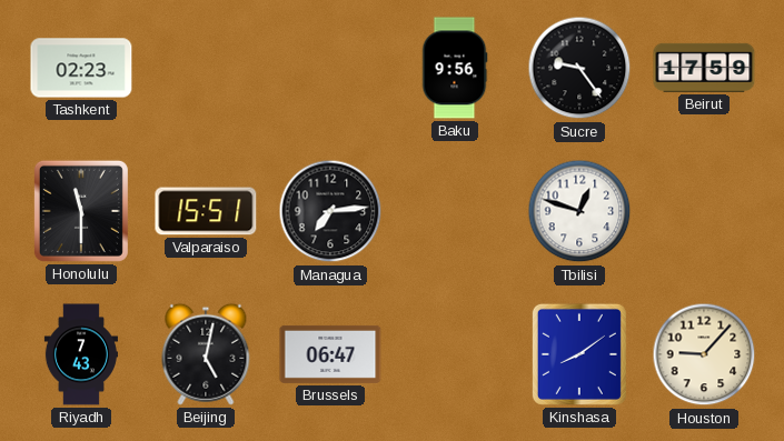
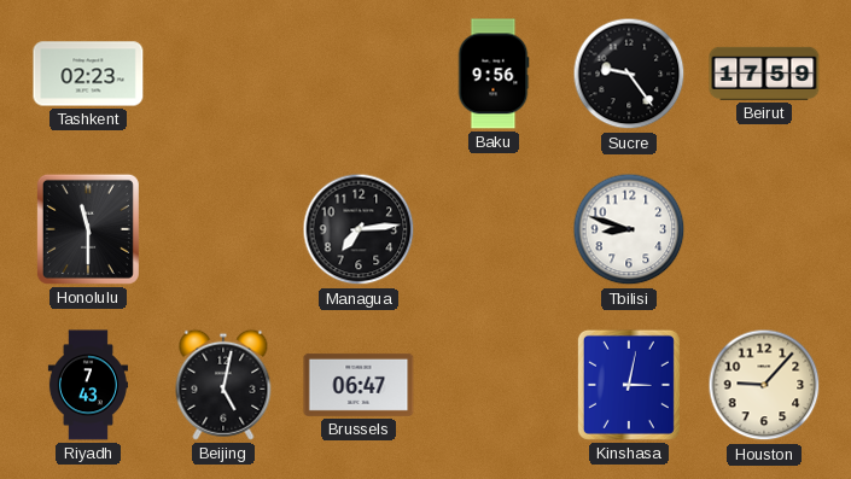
Valparaiso: 15:51 -> none
Tbilisi: 12:48 -> 8:48
Kinshasa: 8:09 -> 3:02
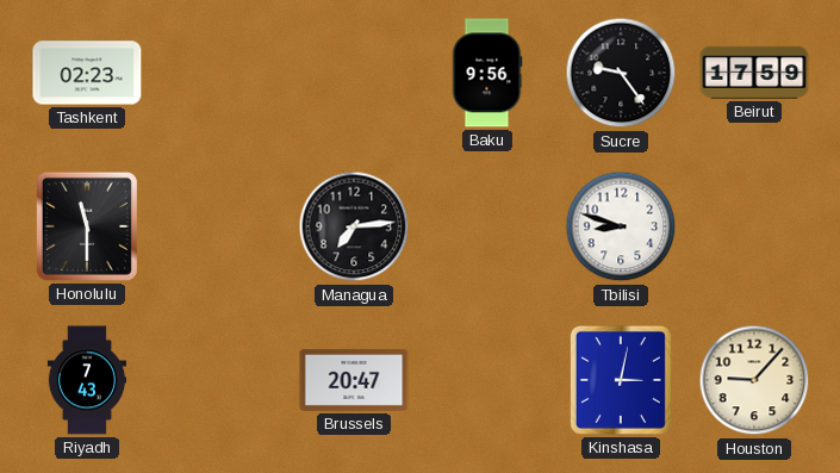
Beijing: 5:02 -> none
Brussels: 06:47 -> 20:47
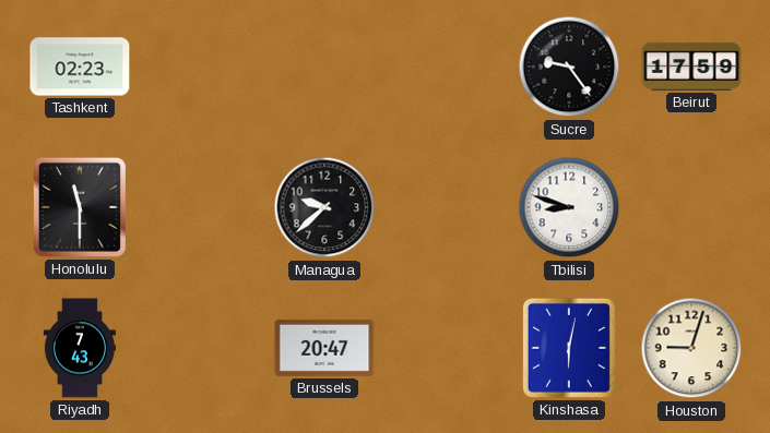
Baku: 9:56 -> none
Managua: 7:14 -> 9:38
Kinshasa: 3:02 -> 6:02
Houston: 9:07 -> 9:03
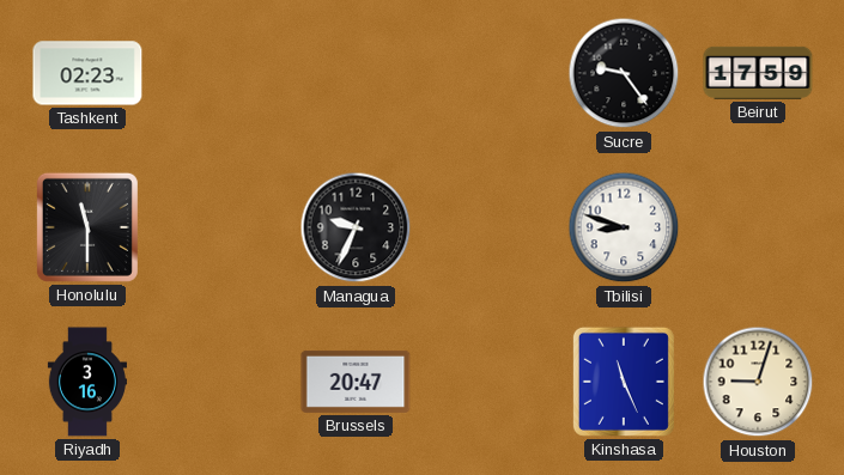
Managua: 9:38 -> 9:34
Riyadh: 7:43 -> 3:16
Kinshasa: 6:02 -> 11:26
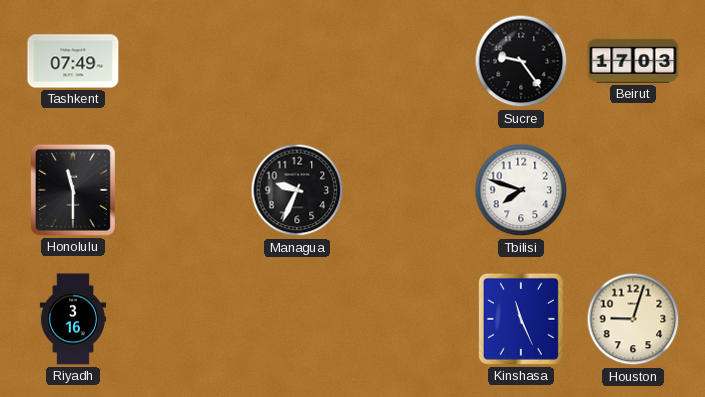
Tashkent: 02:23 -> 07:49
Beirut: 17:59 -> 17:03
Tbilisi: 8:48 -> 7:48
Brussels: 20:47 -> none
